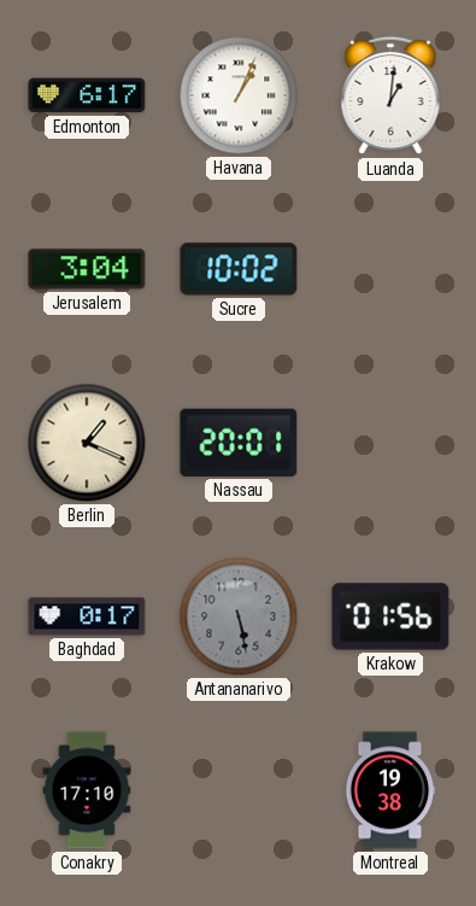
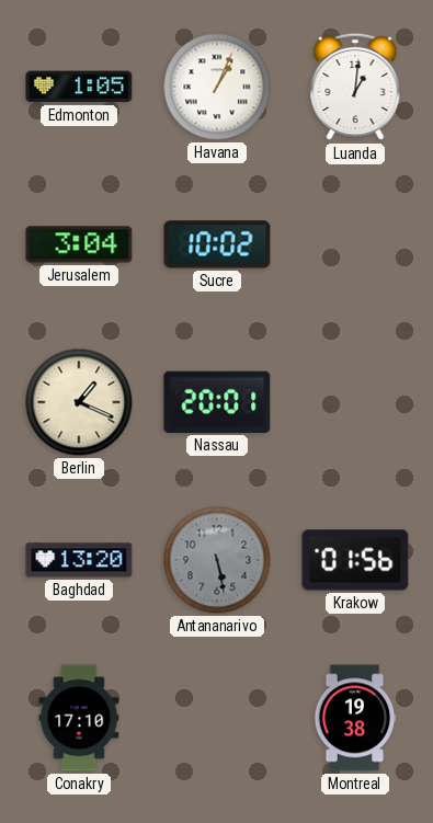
Edmonton: 6:17 -> 1:05
Baghdad: 0:17 -> 13:20
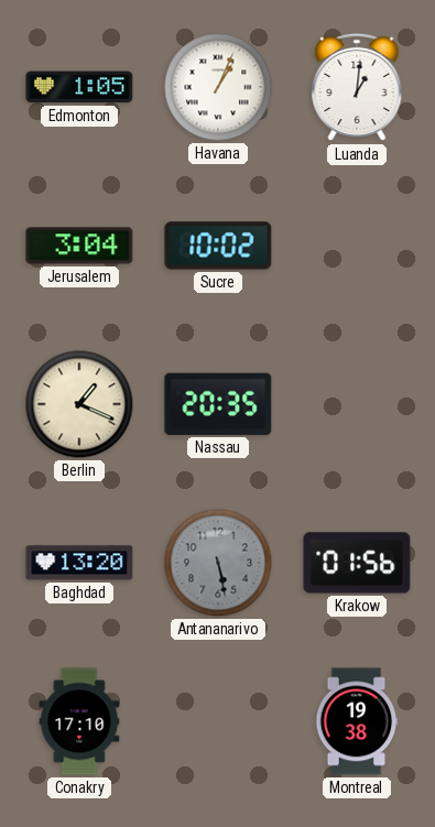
Nassau: 20:01 -> 20:35
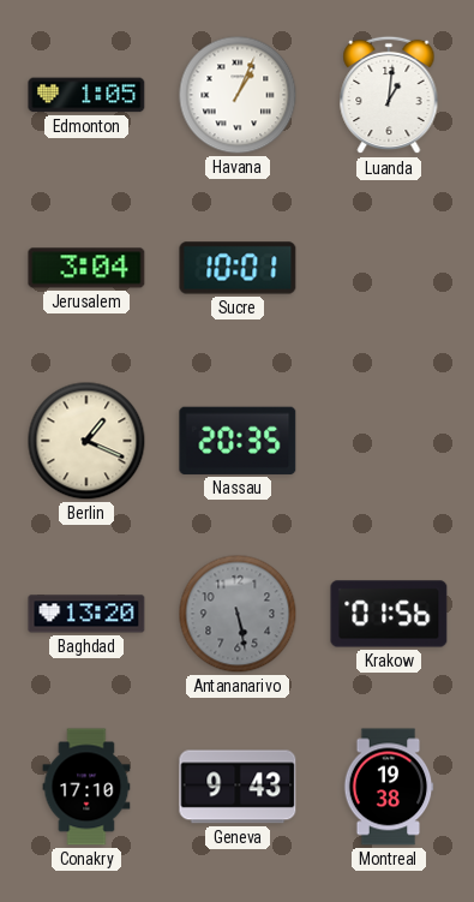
Sucre: 10:02 -> 10:01
Geneva: none -> 9:43
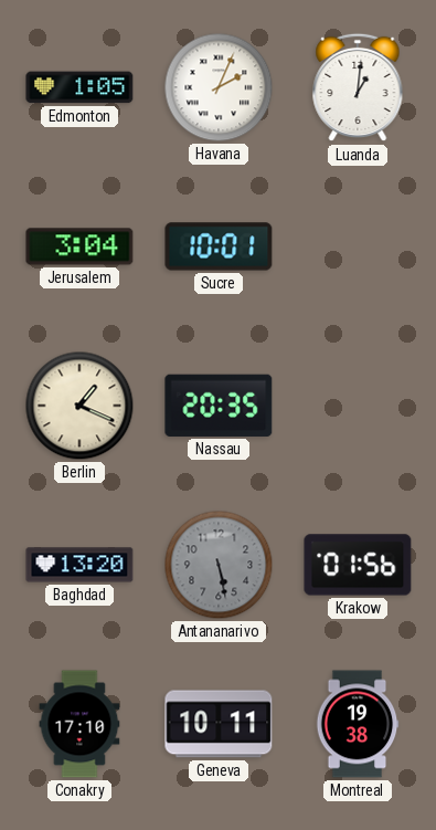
Havana: 1:04 -> 2:04
Geneva: 9:43 -> 10:11
